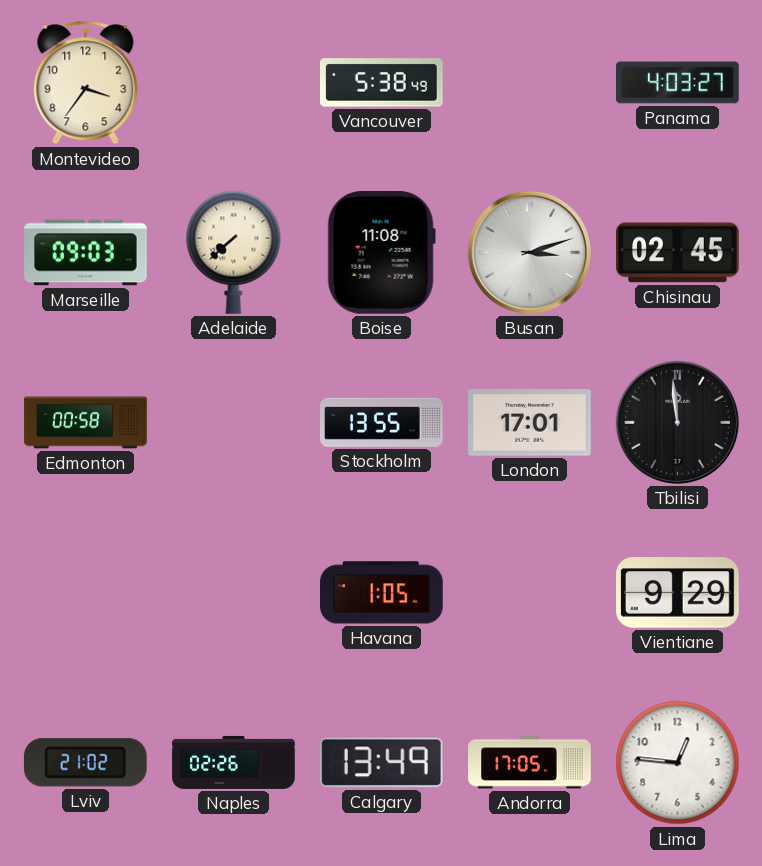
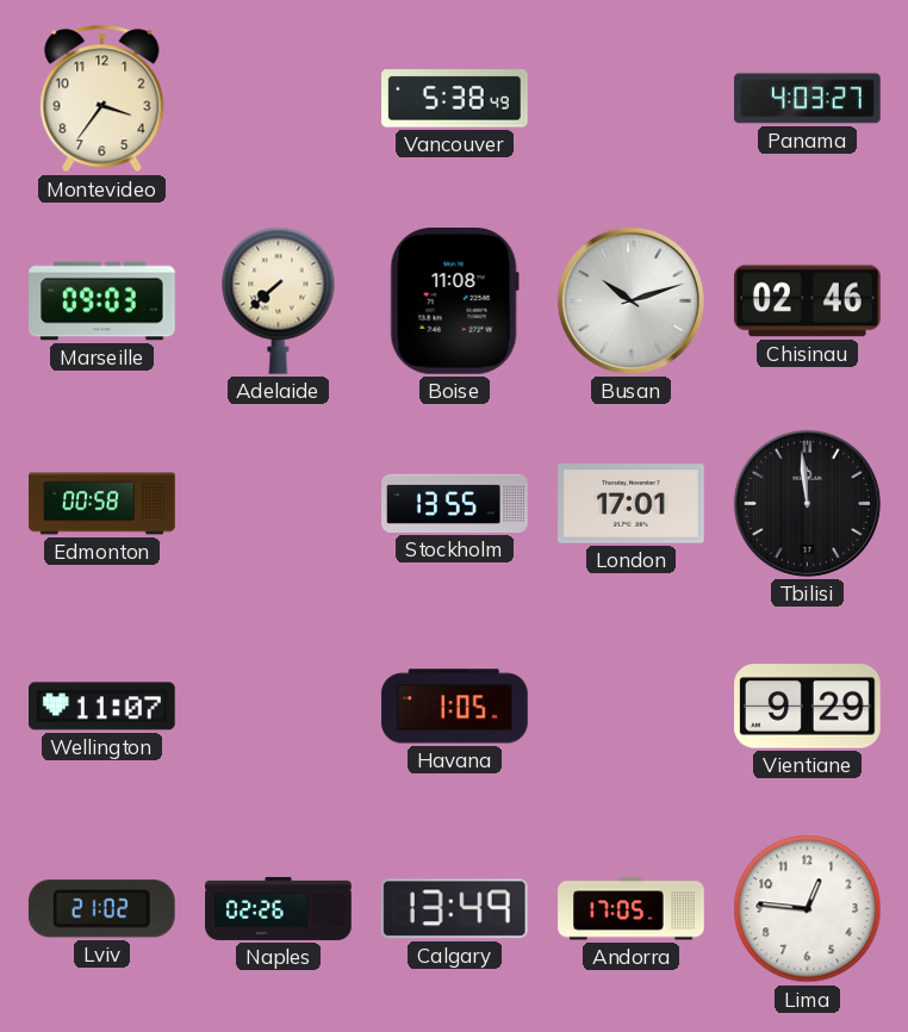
Busan: 3:12 -> 10:12
Chisinau: 02:45 -> 02:46
Wellington: none -> 11:07
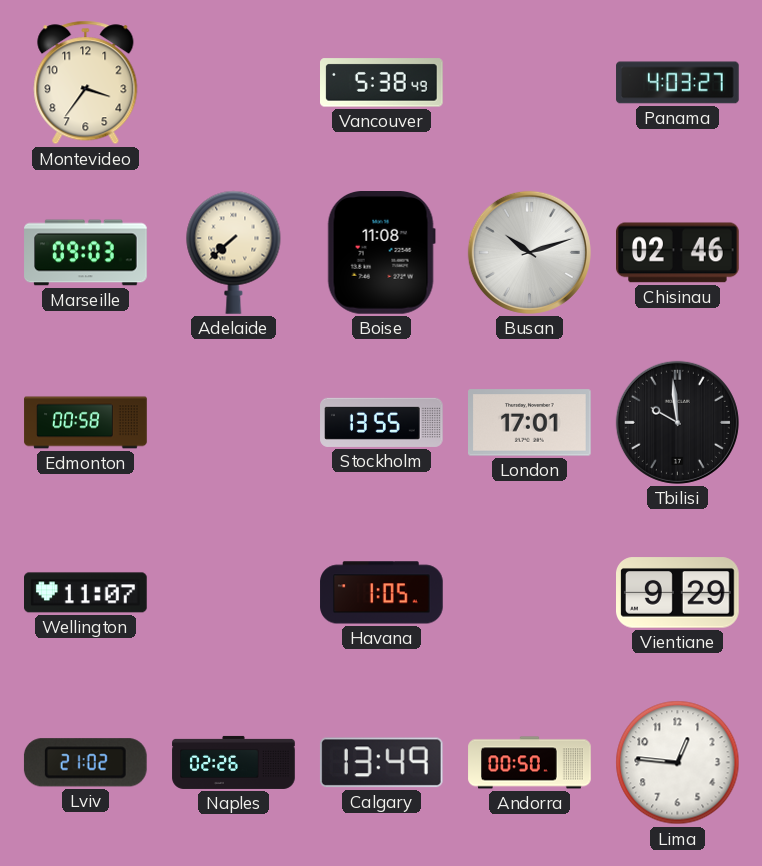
Tbilisi: 11:59 -> 9:59
Andorra: 17:05 -> 00:50
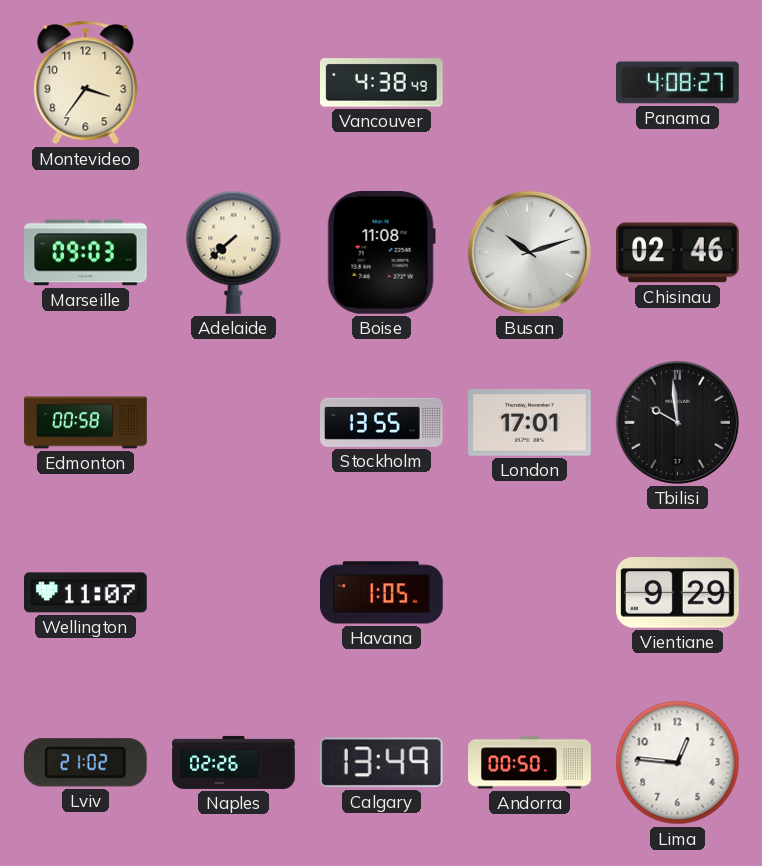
Vancouver: 5:38 -> 4:38
Panama: 4:03 -> 4:08
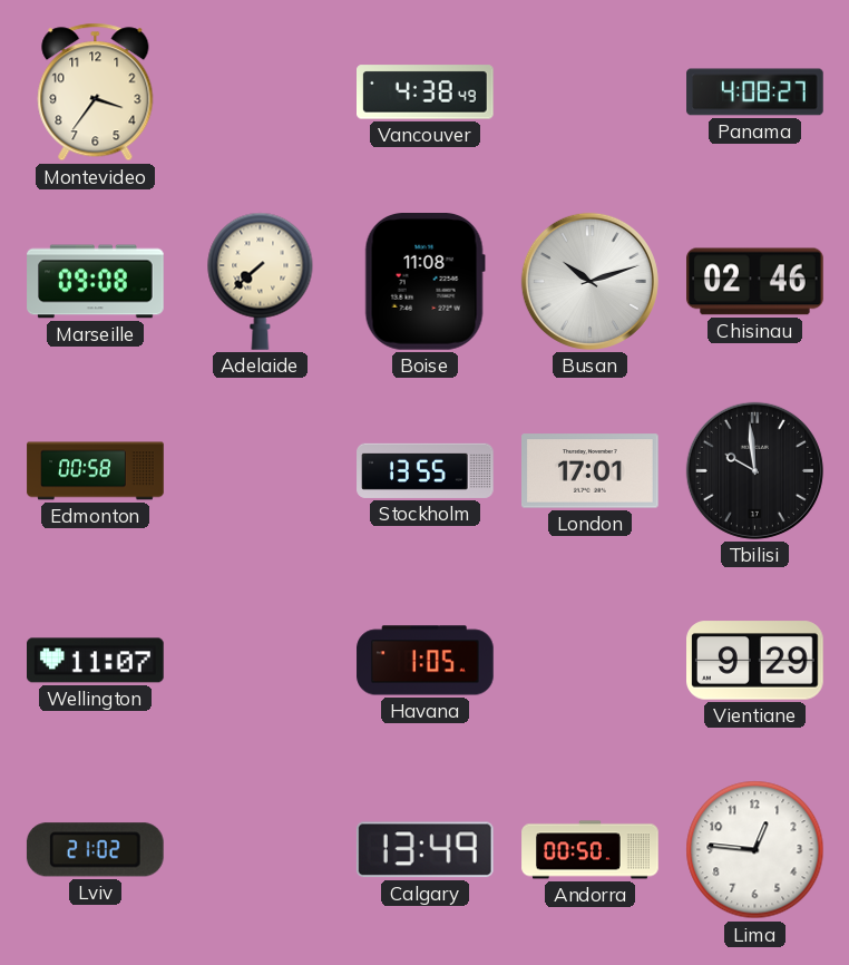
Marseille: 09:03 -> 09:08
Naples: 02:26 -> none
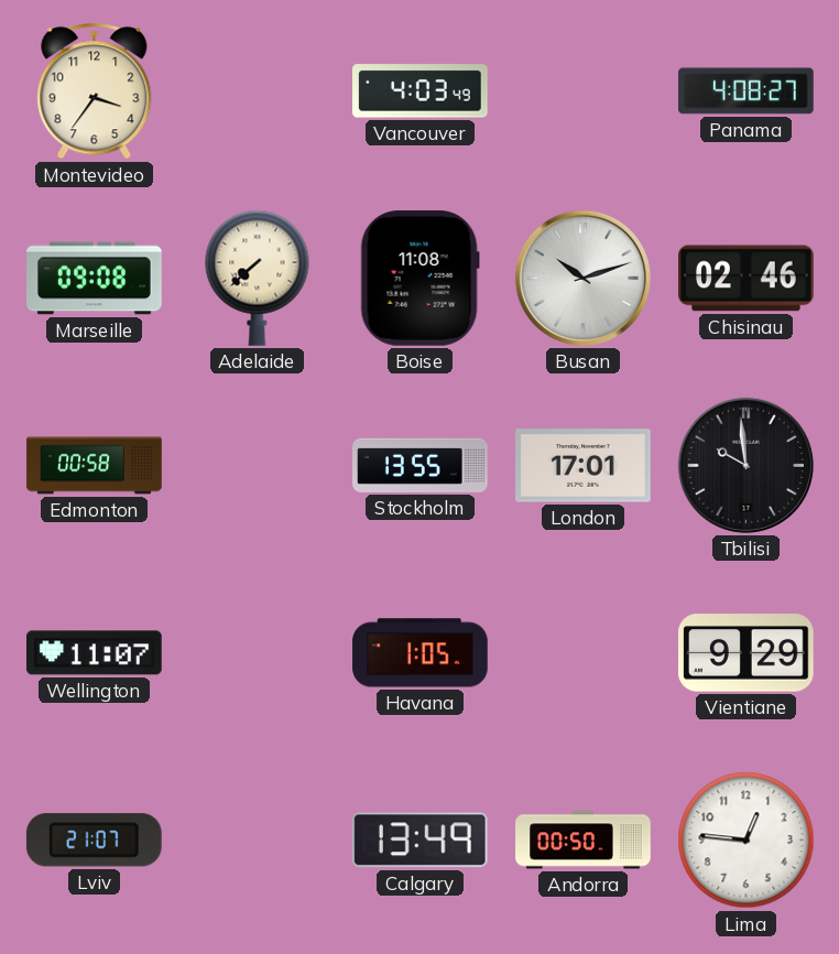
Vancouver: 4:38 -> 4:03
Lviv: 21:02 -> 21:07
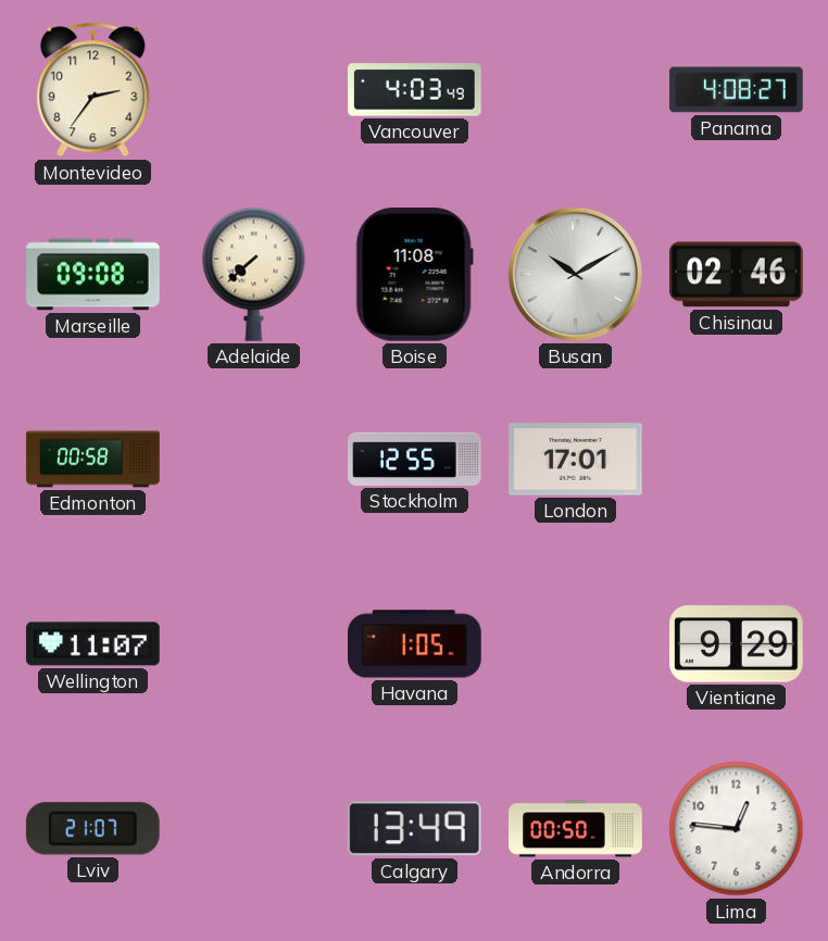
Montevideo: 3:36 -> 2:36
Busan: 10:12 -> 10:10
Stockholm: 13:55 -> 12:55
Tbilisi: 9:59 -> none
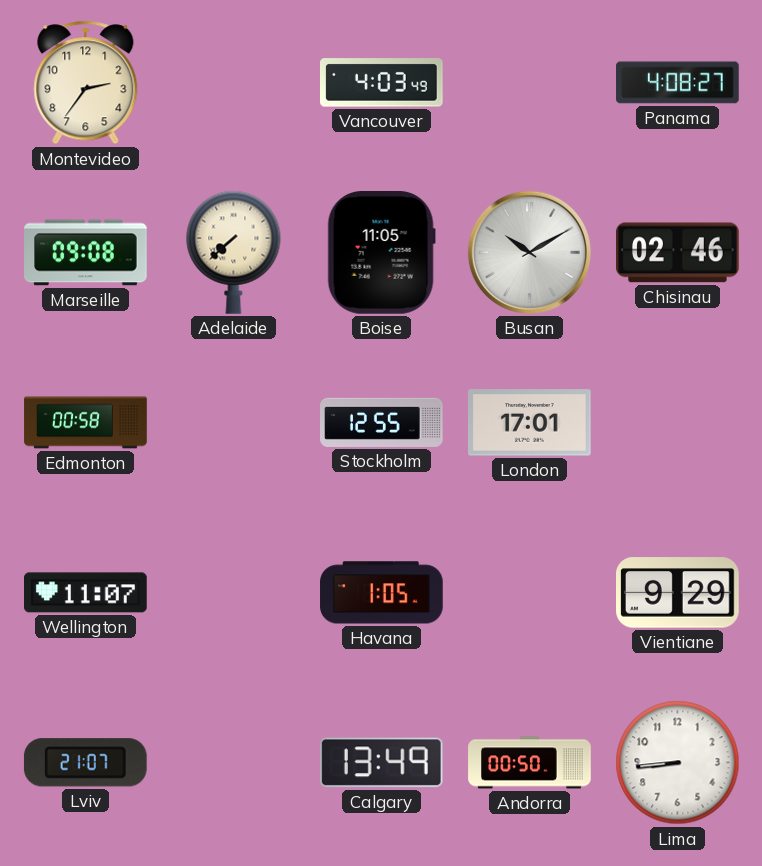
Boise: 11:08 -> 11:05
Lima: 12:46 -> 8:44
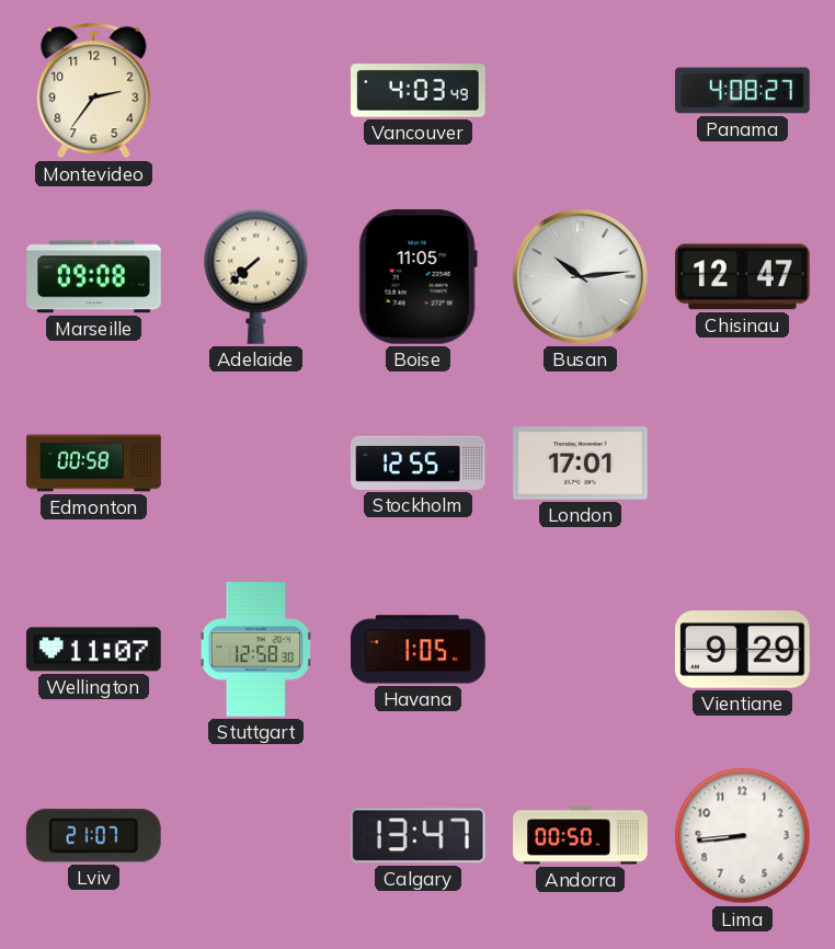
Busan: 10:10 -> 10:14
Chisinau: 02:46 -> 12:47
Stuttgart: none -> 12:58
Calgary: 13:49 -> 13:47
